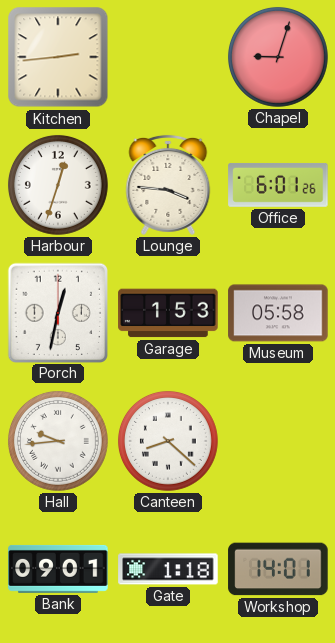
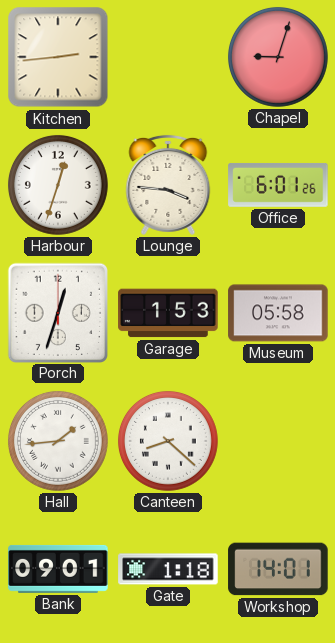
Porch: 12:32 -> 12:33
Hall: 9:44 -> 1:44
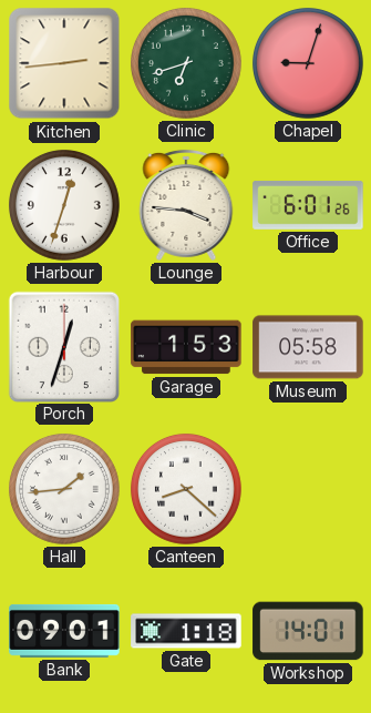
Clinic: none -> 6:42
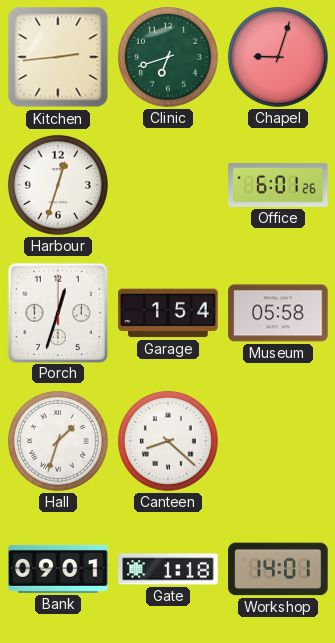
Lounge: 3:46 -> none
Garage: 1:53 -> 1:54
Hall: 1:44 -> 1:33
